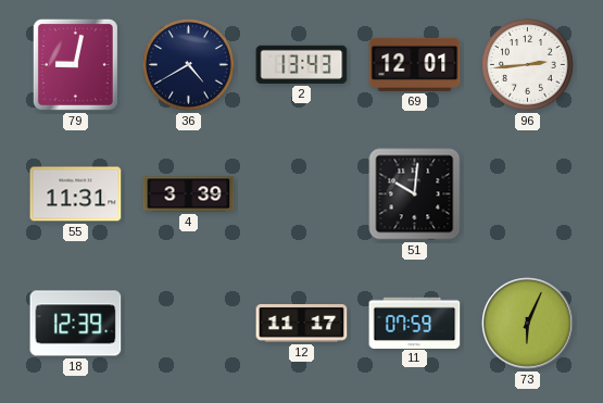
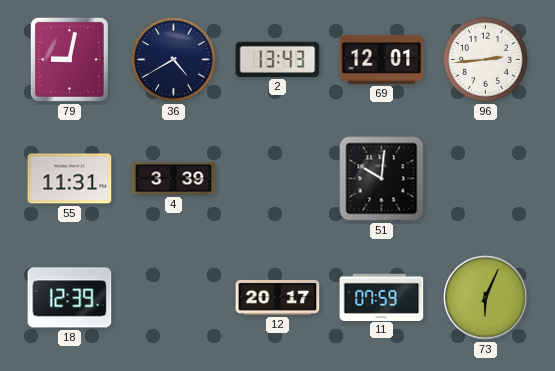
12: 11:17 -> 20:17
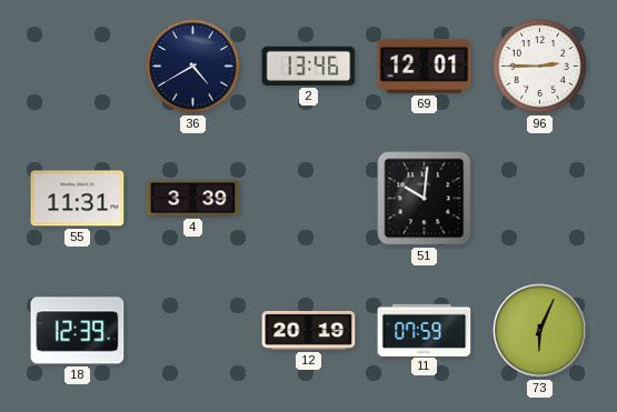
79: 9:02 -> none
2: 13:43 -> 13:46
96: 2:44 -> 2:45
12: 20:17 -> 20:19
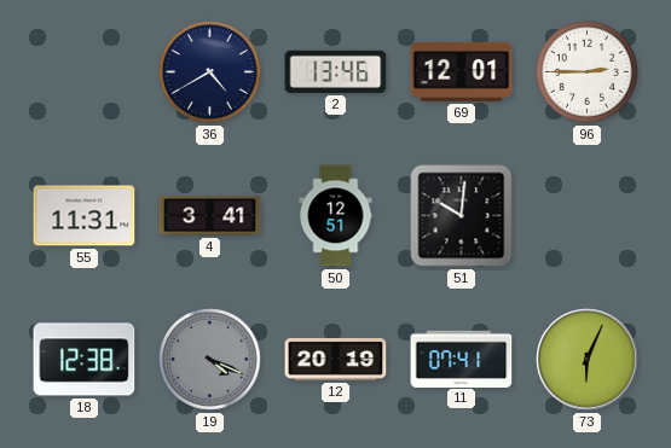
4: 3:39 -> 3:41
50: none -> 12:51
18: 12:39 -> 12:38
19: none -> 4:19
11: 07:59 -> 07:41
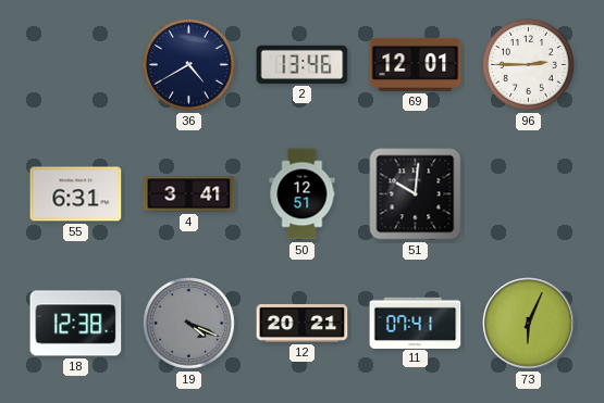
55: 11:31 -> 6:31
12: 20:19 -> 20:21
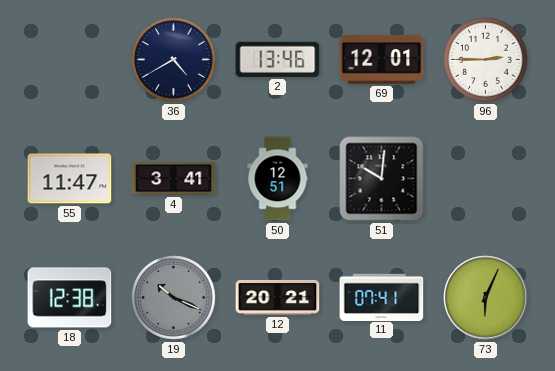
55: 6:31 -> 11:47
19: 4:19 -> 10:19
